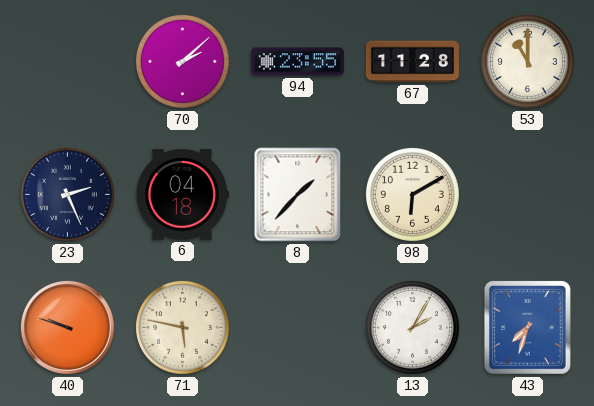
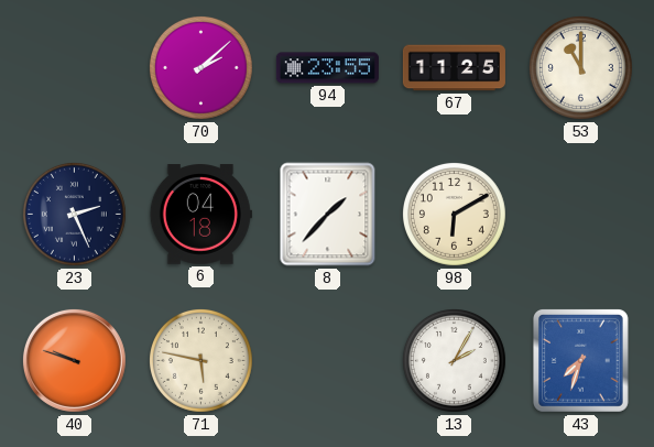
67: 11:28 -> 11:25
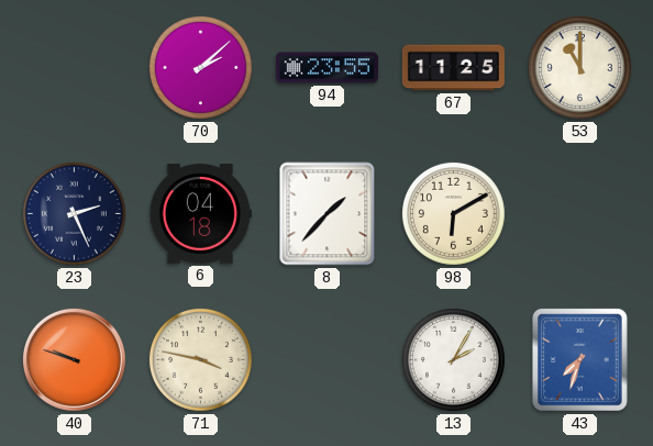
71: 5:47 -> 3:47
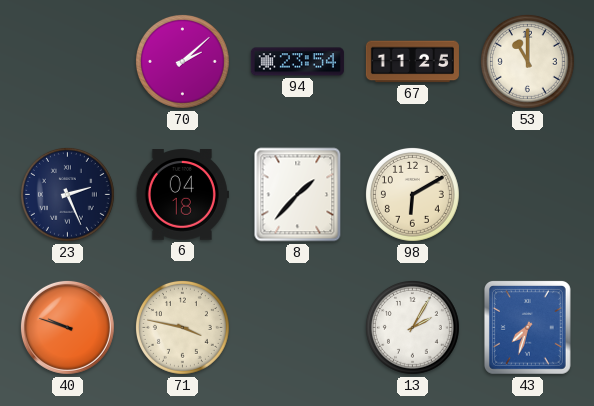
94: 23:55 -> 23:54
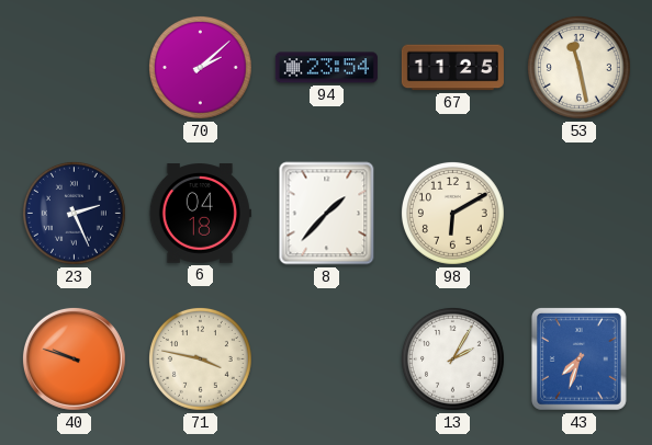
53: 11:00 -> 11:28
